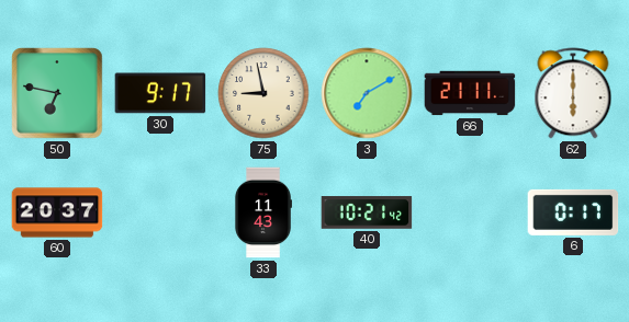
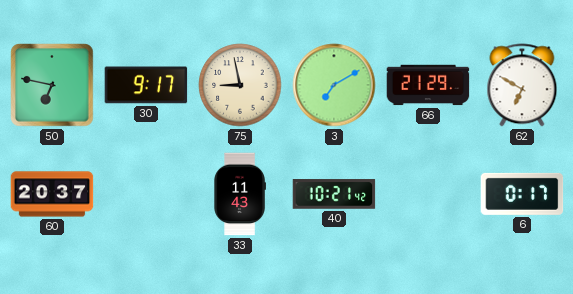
66: 21:11 -> 21:29
62: 6:00 -> 6:50
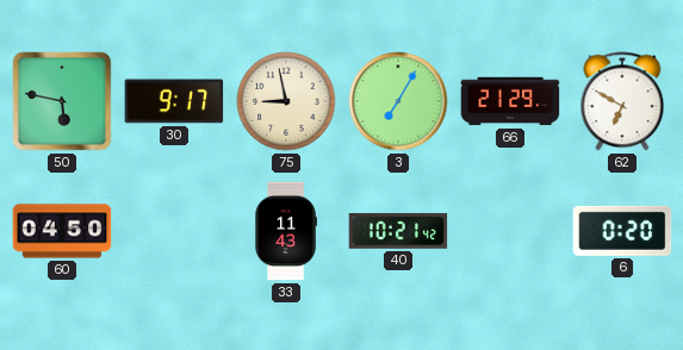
50: 6:47 -> 5:47
3: 7:10 -> 7:05
60: 20:37 -> 04:50
6: 0:17 -> 0:20
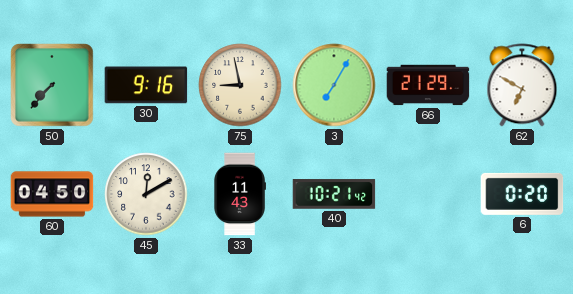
50: 5:47 -> 7:37
30: 9:17 -> 9:16
45: none -> 12:10
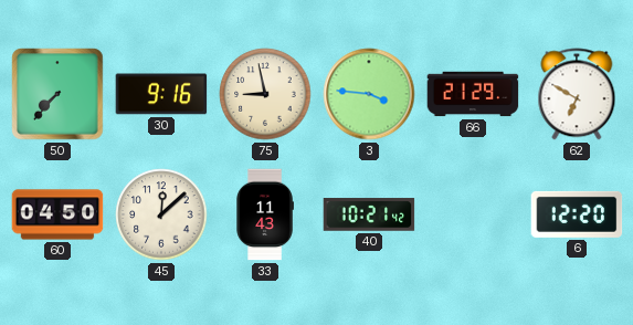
3: 7:05 -> 3:46
45: 12:10 -> 12:08
6: 0:20 -> 12:20
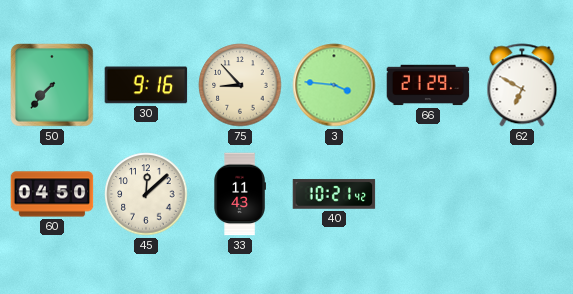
75: 8:58 -> 8:53
6: 12:20 -> none
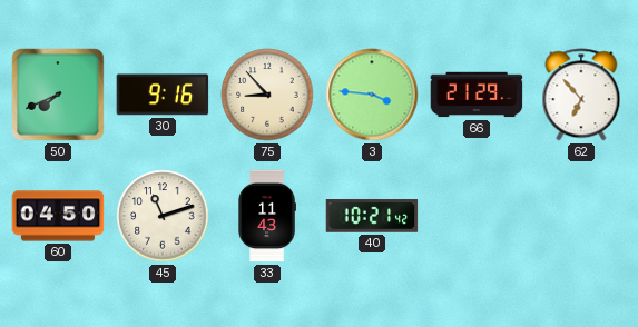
50: 7:37 -> 7:41
62: 6:50 -> 6:53
45: 12:08 -> 11:12
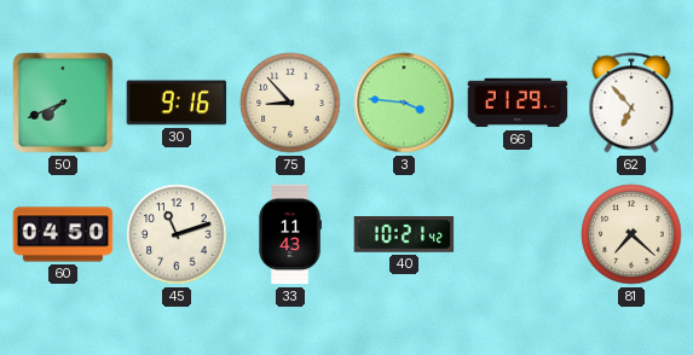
81: none -> 7:22
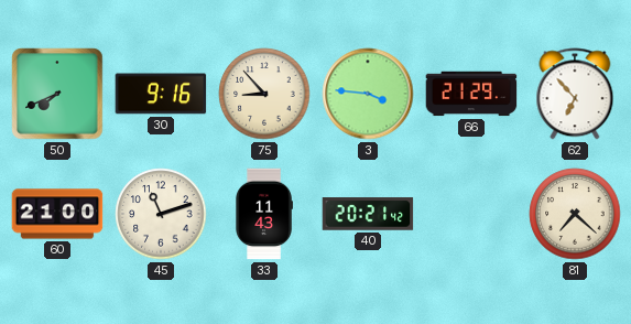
60: 04:50 -> 21:00
40: 10:21 -> 20:21
